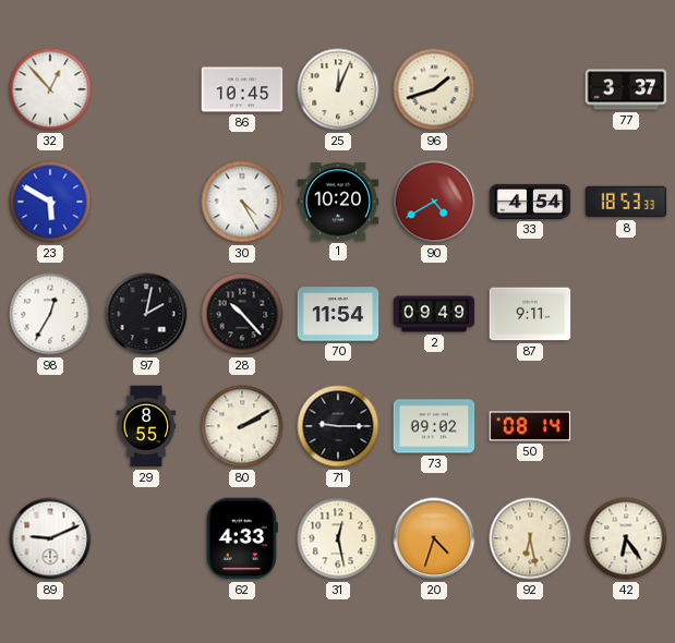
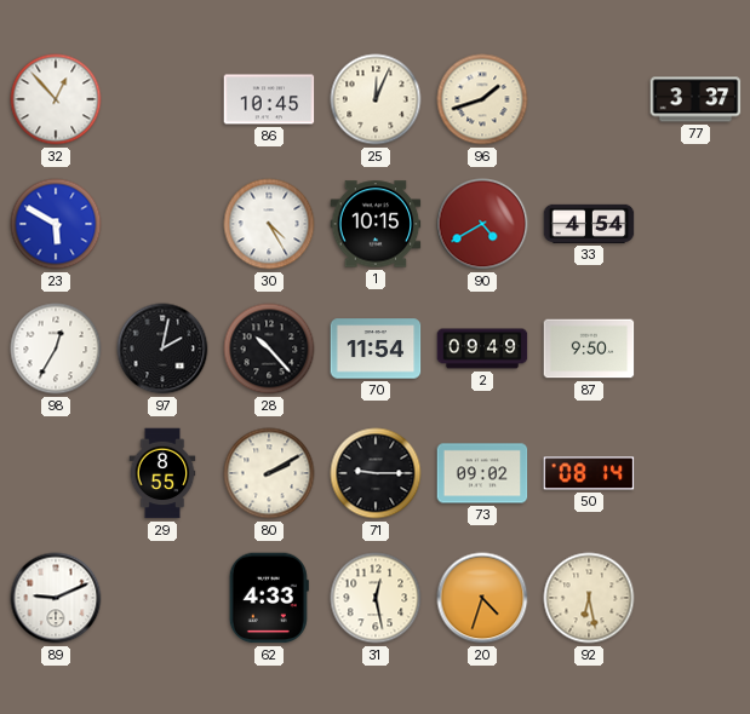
1: 10:20 -> 10:15
8: 18:53 -> none
87: 9:11 -> 9:50
42: 6:24 -> none
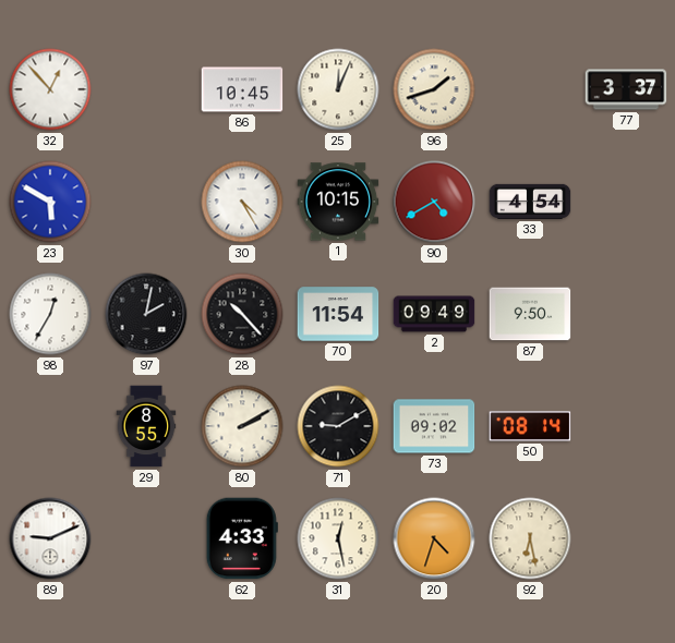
71: 9:15 -> 9:10
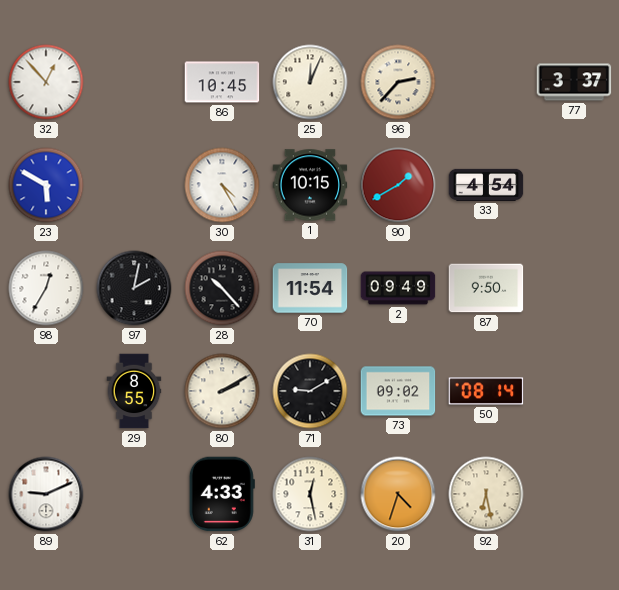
96: 1:42 -> 2:37
90: 4:40 -> 1:40
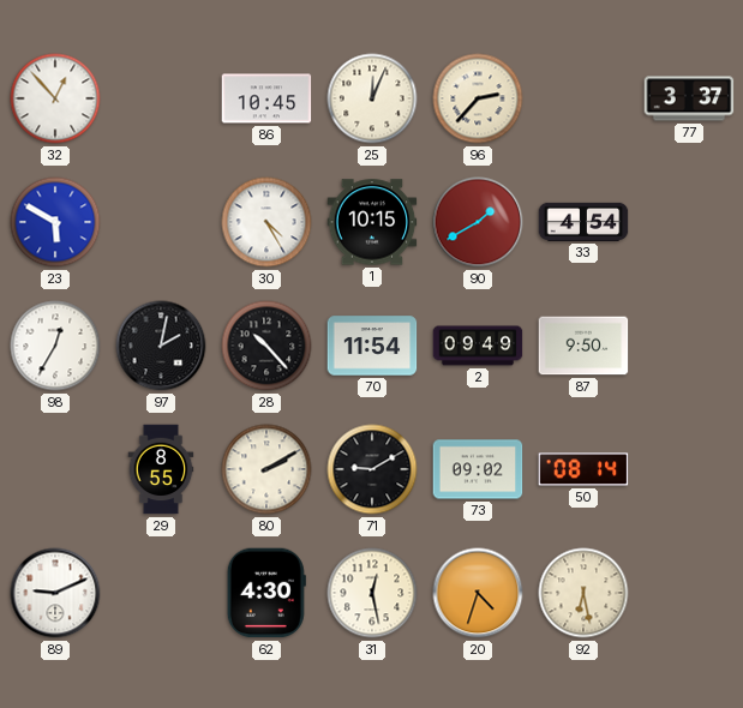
62: 4:33 -> 4:30
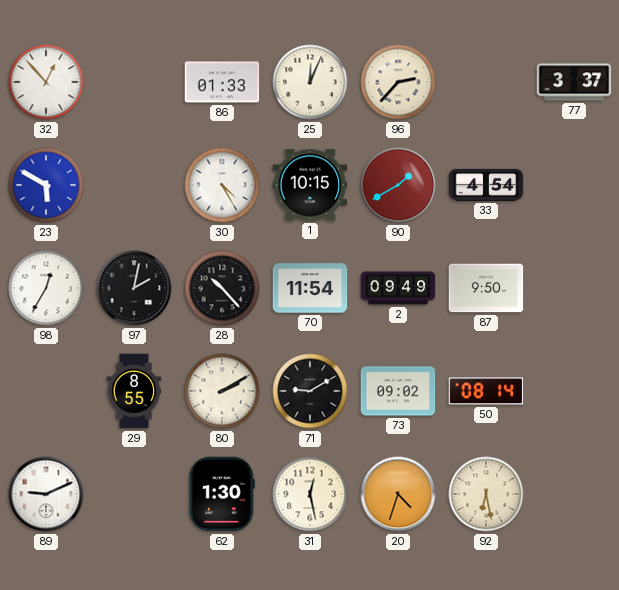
86: 10:45 -> 01:33
62: 4:30 -> 1:30
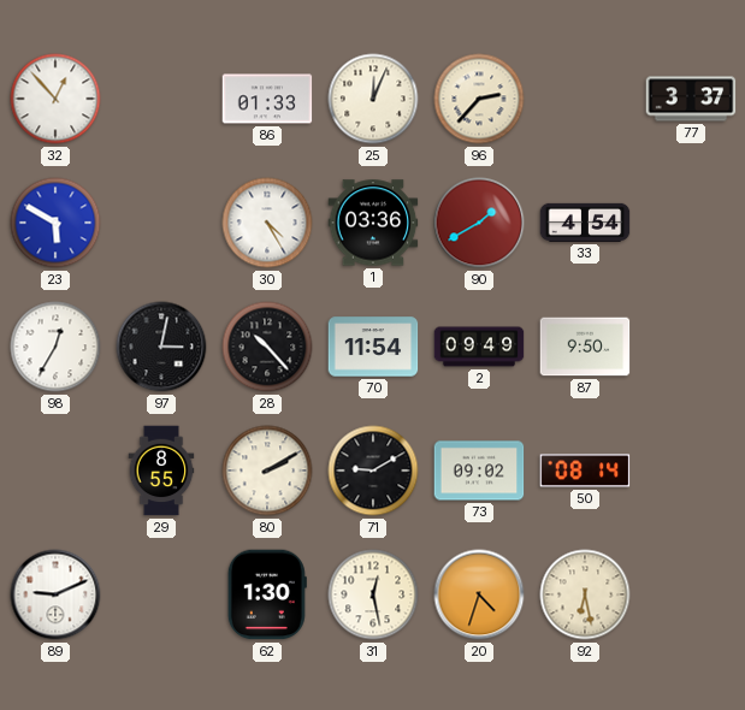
1: 10:15 -> 03:36
97: 2:02 -> 3:02
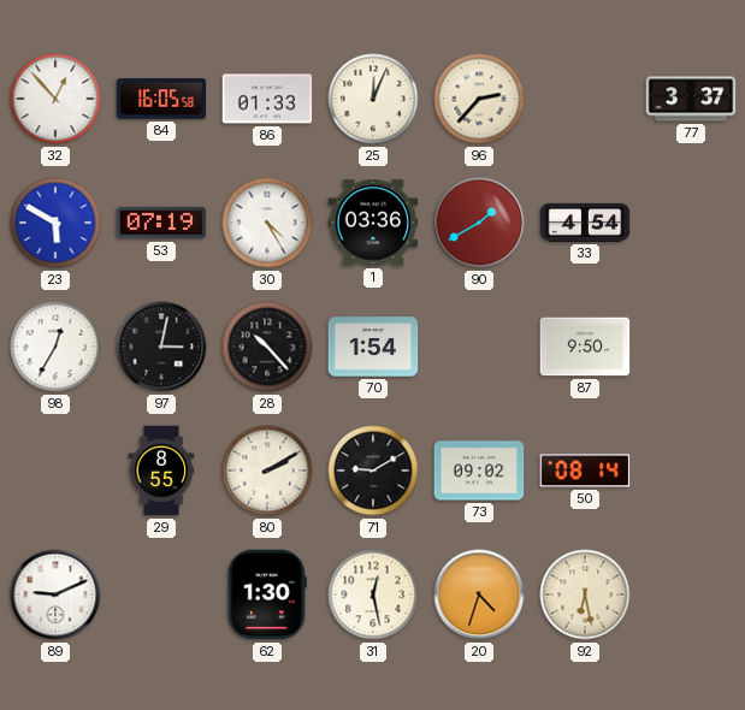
84: none -> 16:05
53: none -> 07:19
70: 11:54 -> 1:54
2: 09:49 -> none
